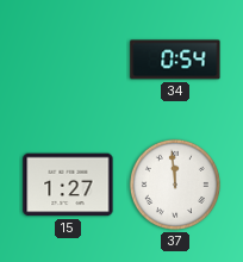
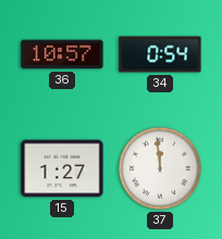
36: none -> 10:57
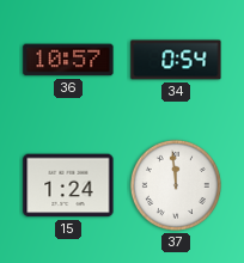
15: 1:27 -> 1:24
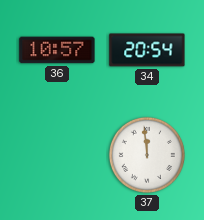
34: 0:54 -> 20:54
15: 1:24 -> none
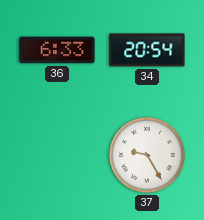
36: 10:57 -> 6:33
37: 11:59 -> 9:25
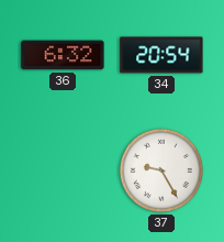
36: 6:33 -> 6:32
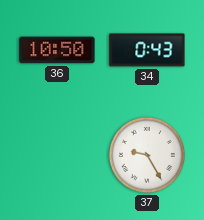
36: 6:32 -> 10:50
34: 20:54 -> 0:43
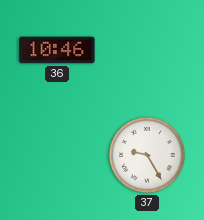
36: 10:50 -> 10:46
34: 0:43 -> none
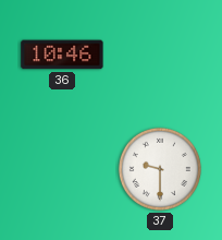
37: 9:25 -> 9:30
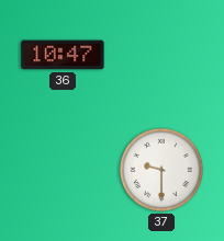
36: 10:46 -> 10:47
